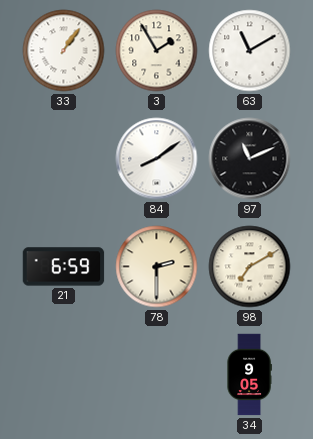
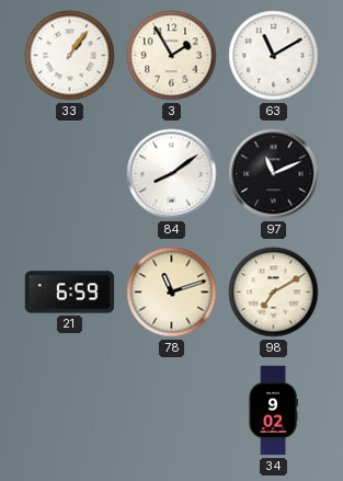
78: 2:30 -> 11:12
34: 9:05 -> 9:02
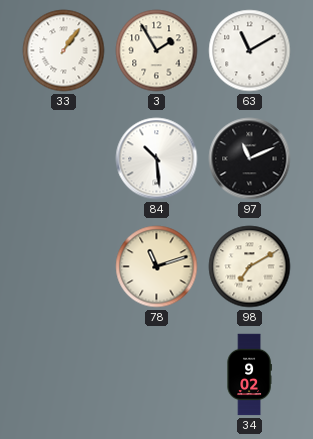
84: 8:09 -> 10:29
21: 6:59 -> none
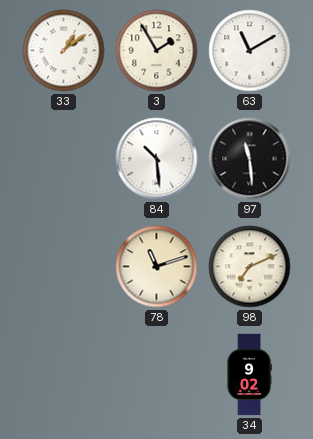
33: 1:06 -> 1:09
97: 11:11 -> 11:29
98: 7:10 -> 7:11
